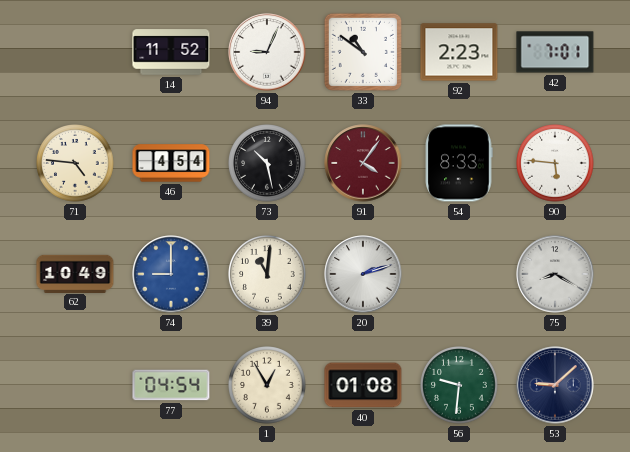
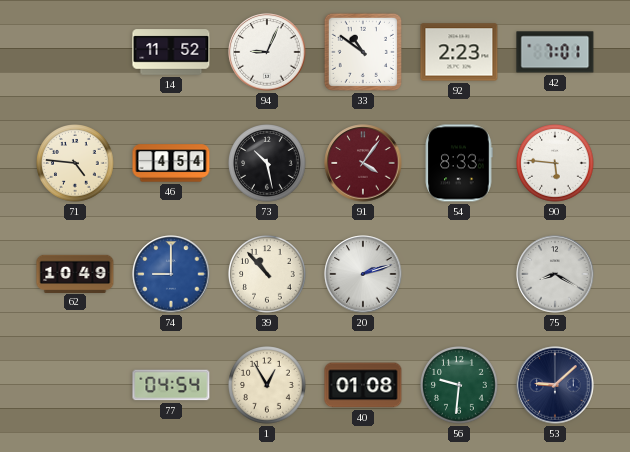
39: 11:01 -> 10:53
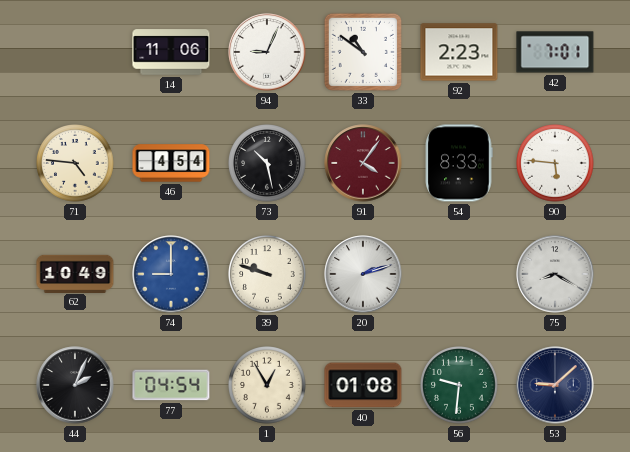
14: 11:52 -> 11:06
39: 10:53 -> 9:48
44: none -> 2:04
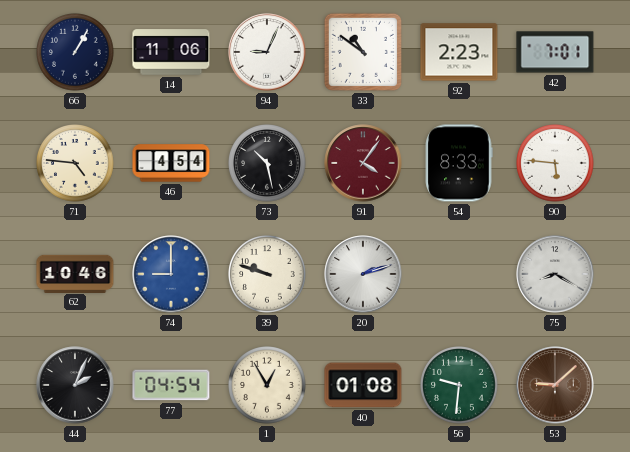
66: none -> 1:05
62: 10:49 -> 10:46
53 dial: navy -> brown
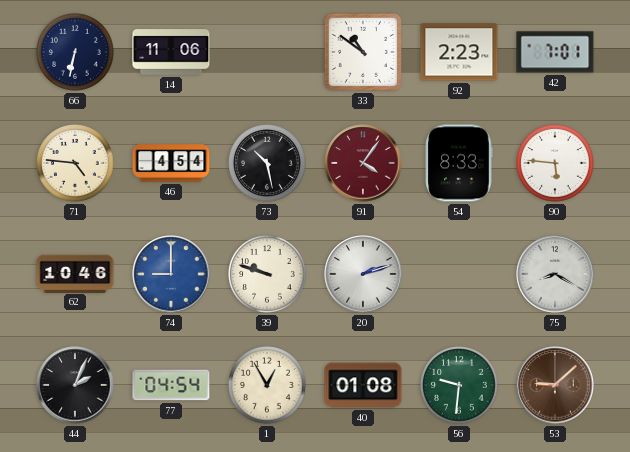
66: 1:05 -> 6:32
94: 9:04 -> none
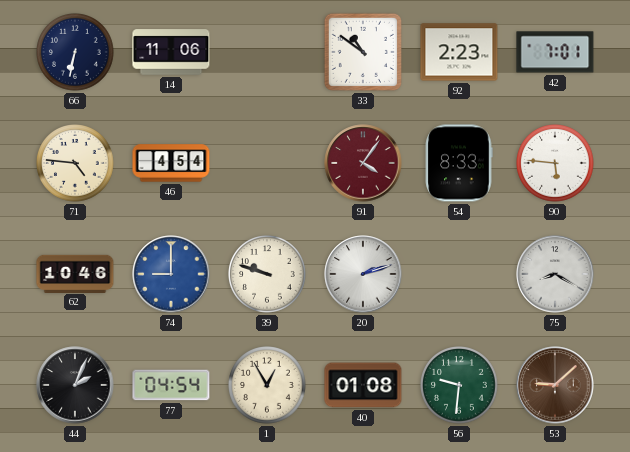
73: 10:28 -> none
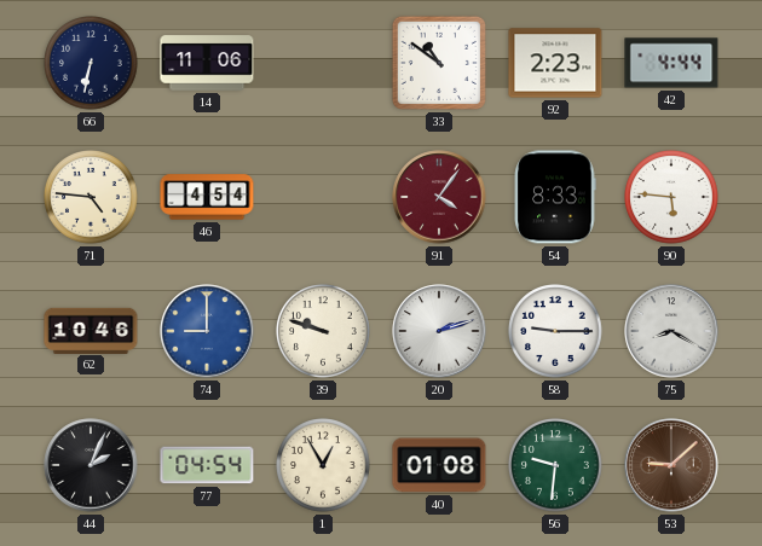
42: 7:01 -> 4:44
58: none -> 9:15
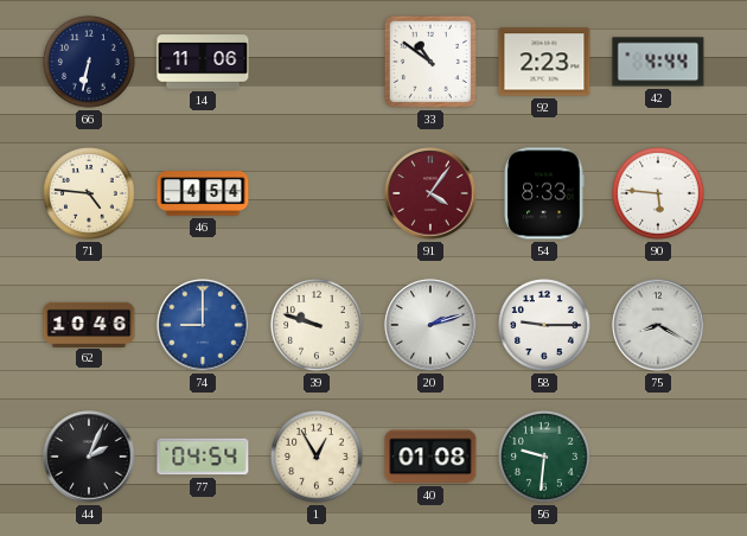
53: 9:08 -> none
